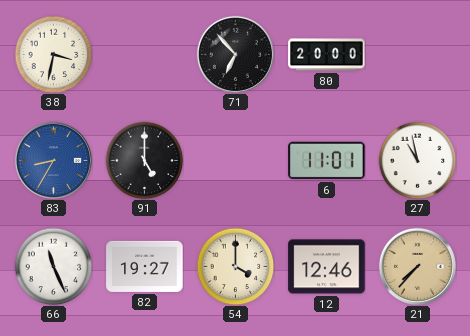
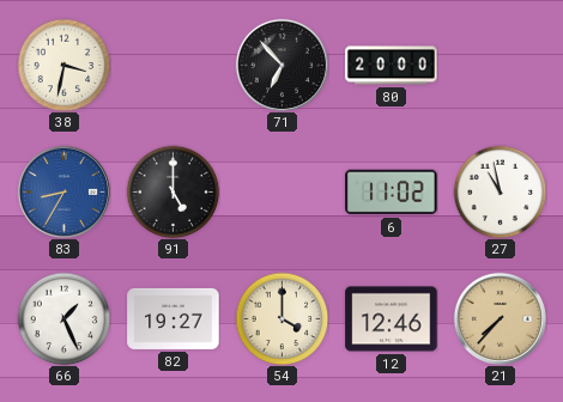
6: 11:01 -> 11:02
66: 11:26 -> 1:26
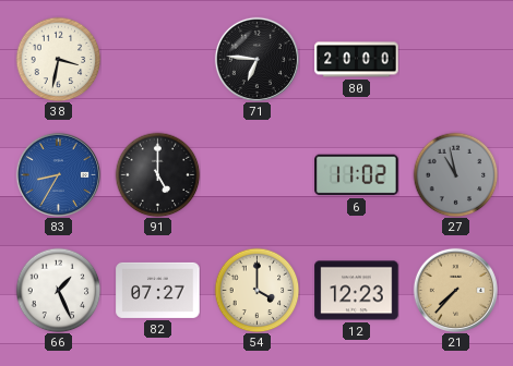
71: 6:53 -> 6:46
27 dial: white -> grey
82: 19:27 -> 07:27
12: 12:46 -> 12:23
